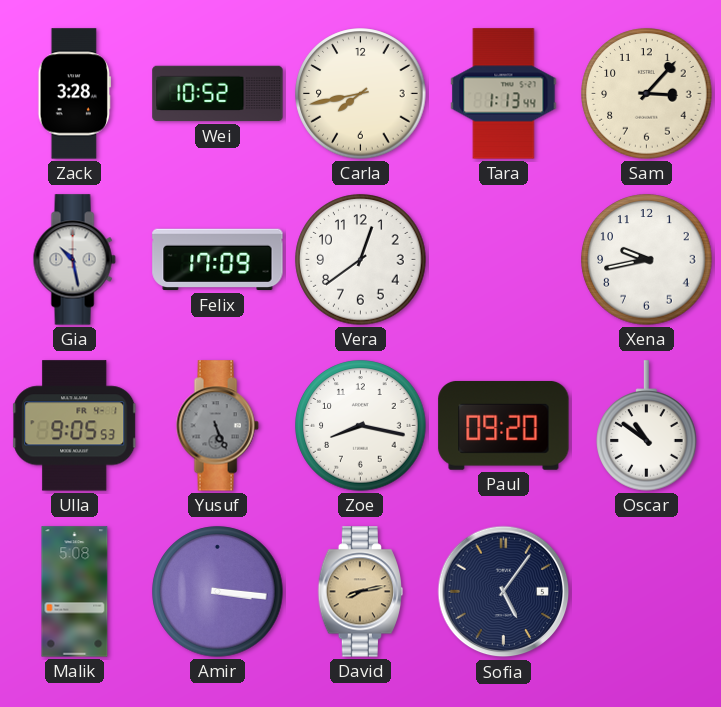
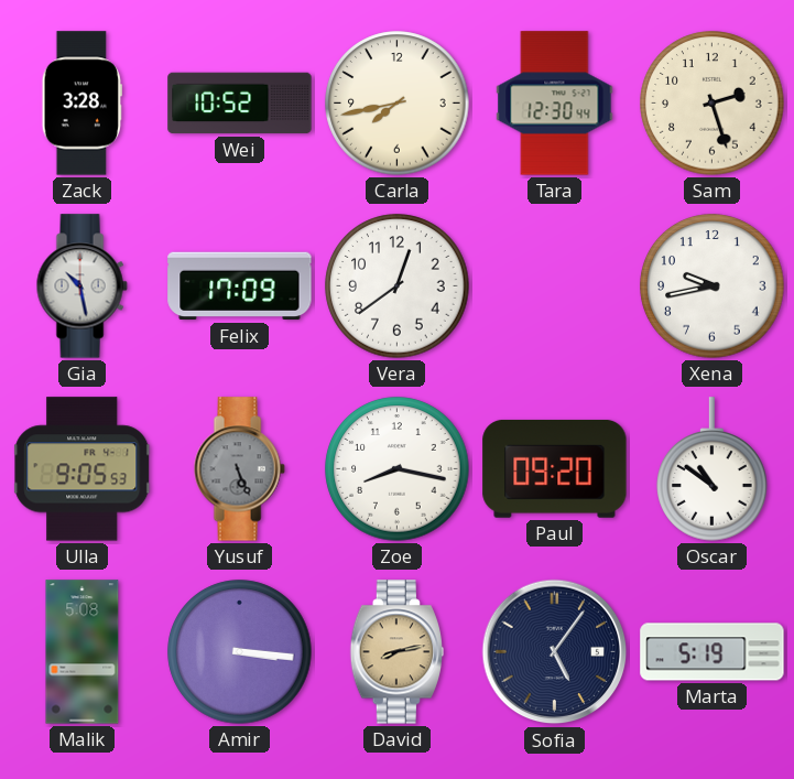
Tara: 1:13 -> 12:30
Sam: 3:07 -> 2:27
Marta: none -> 5:19
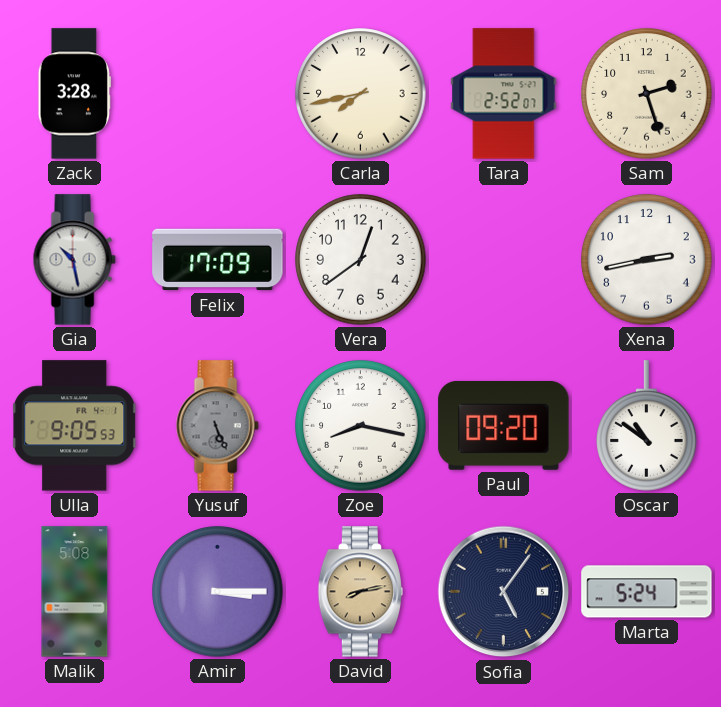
Wei: 10:52 -> none
Tara: 12:30 -> 2:52
Xena: 9:43 -> 2:43
Amir: 3:16 -> 3:15
Marta: 5:19 -> 5:24
